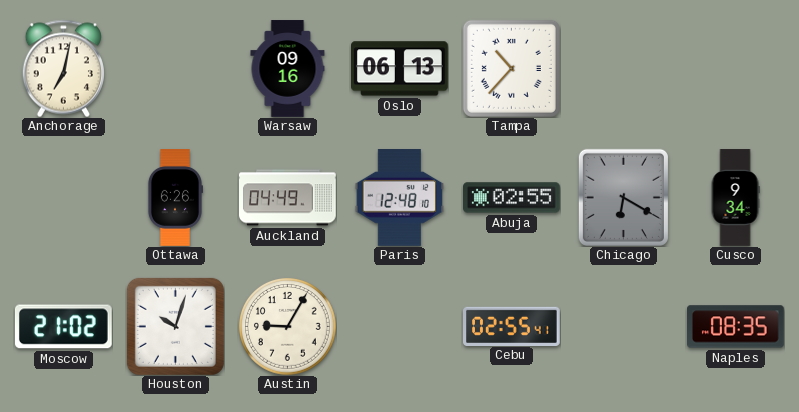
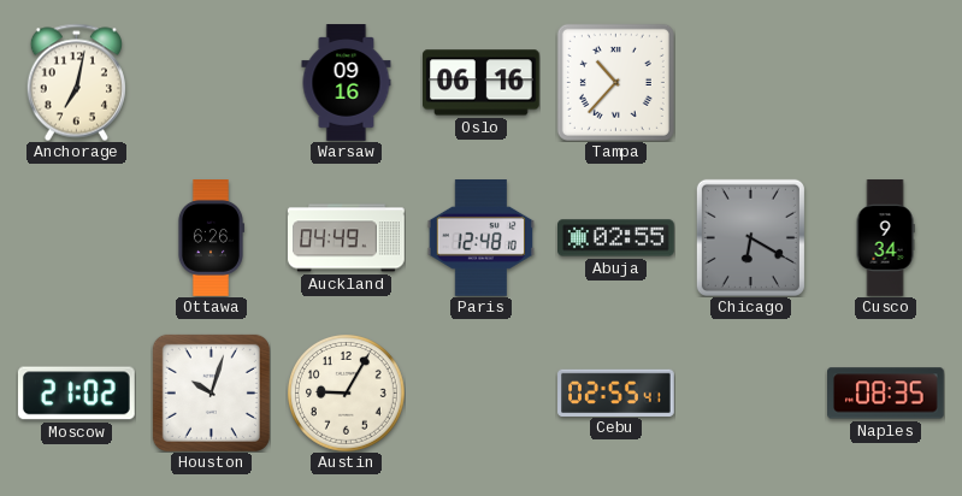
Oslo: 06:13 -> 06:16
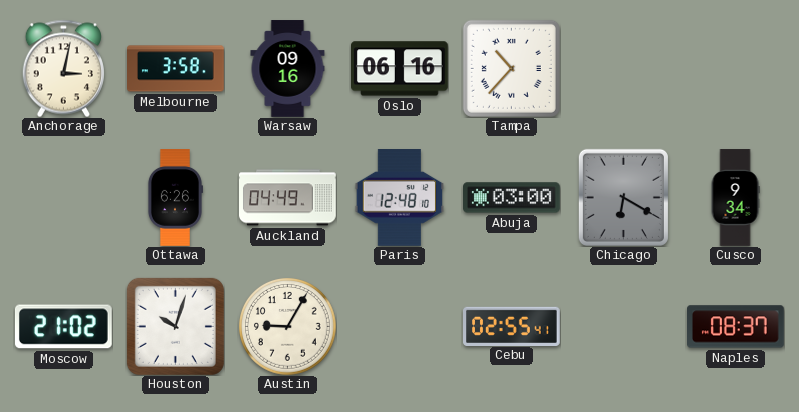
Anchorage: 7:02 -> 3:02
Melbourne: none -> 3:58
Abuja: 02:55 -> 03:00
Naples: 08:35 -> 08:37
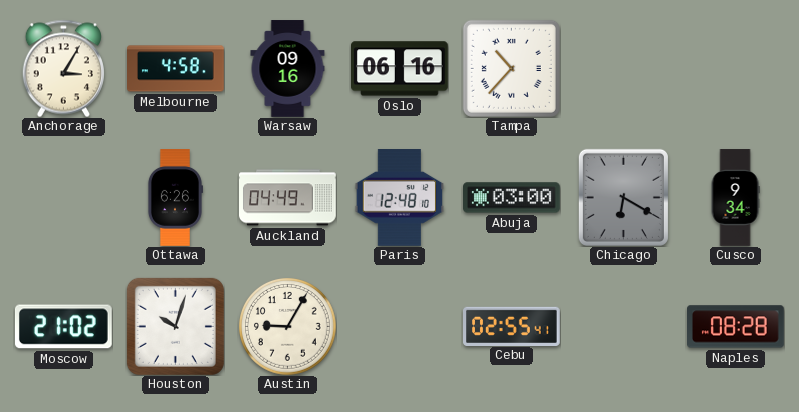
Anchorage: 3:02 -> 3:05
Melbourne: 3:58 -> 4:58
Naples: 08:37 -> 08:28
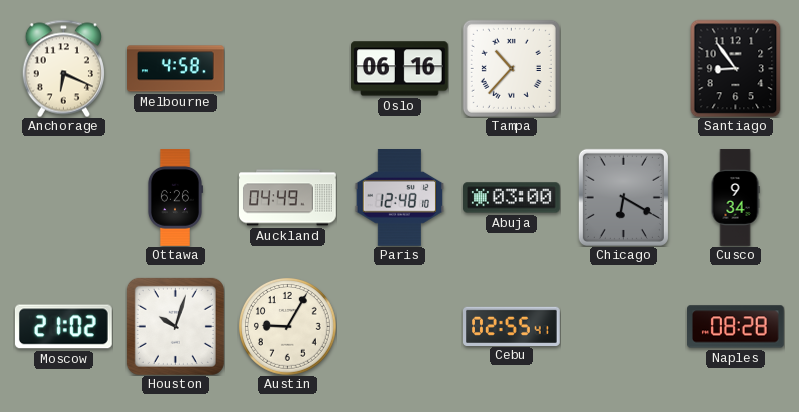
Anchorage: 3:05 -> 6:19
Warsaw: 09:16 -> none
Santiago: none -> 8:54
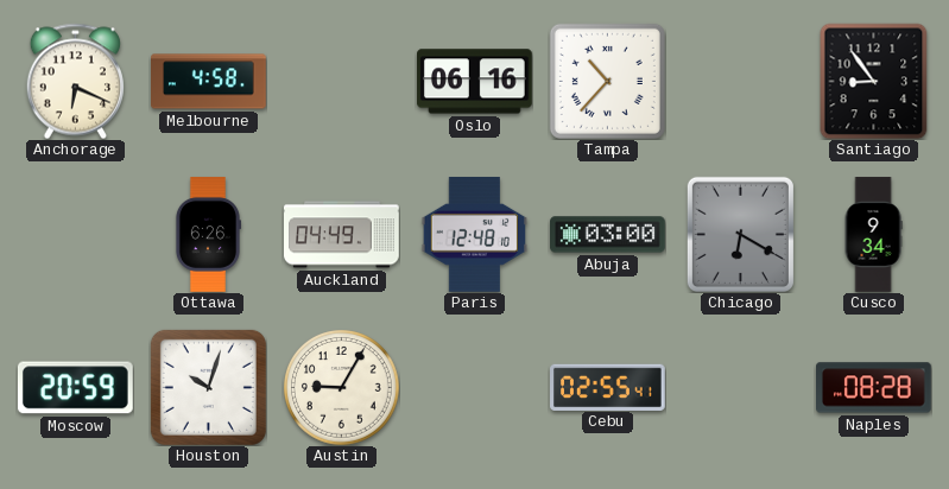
Moscow: 21:02 -> 20:59
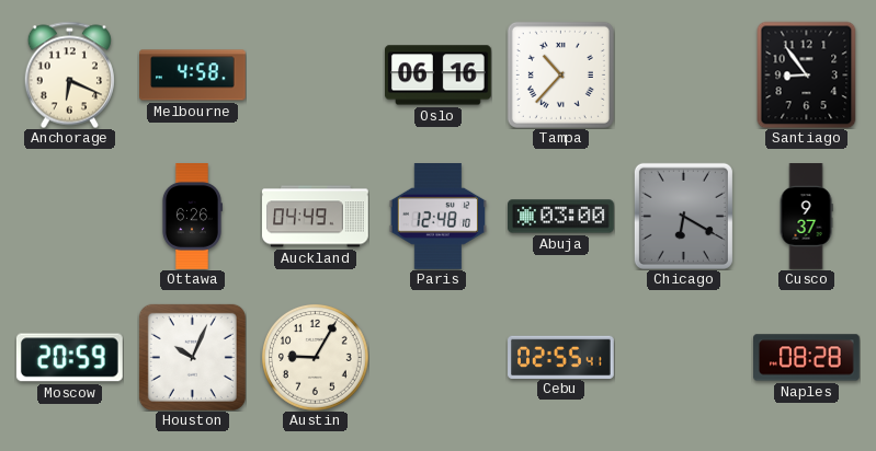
Cusco: 9:34 -> 9:37
Houston: 10:03 -> 10:04
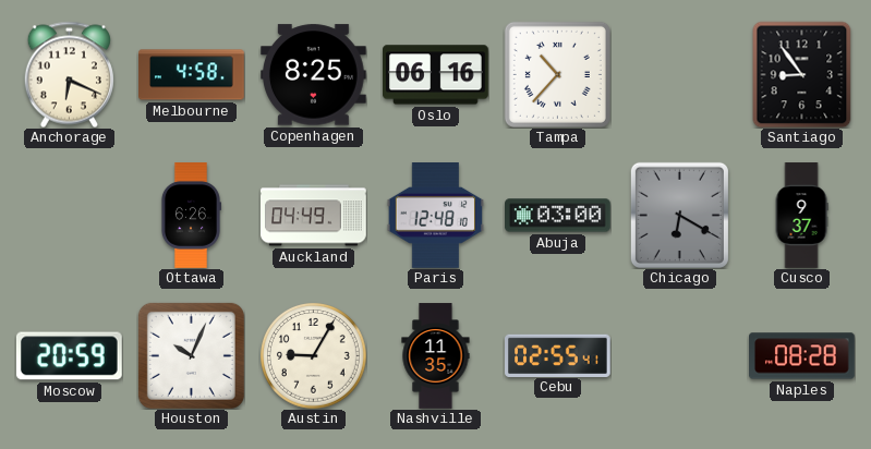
Copenhagen: none -> 8:25
Nashville: none -> 11:35
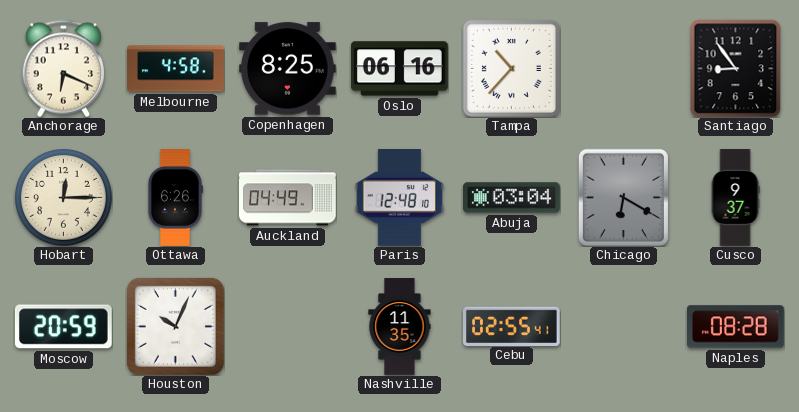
Hobart: none -> 12:15
Abuja: 03:00 -> 03:04
Austin: 9:05 -> none
